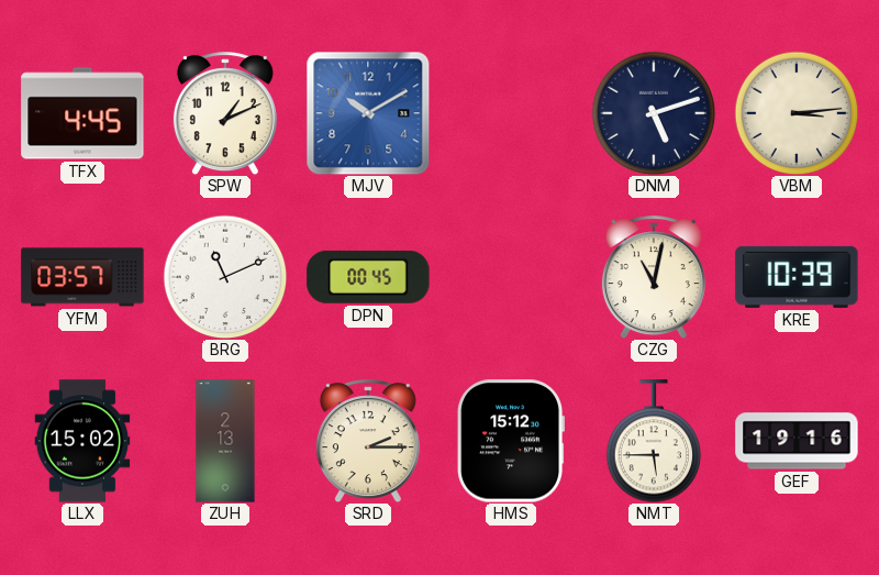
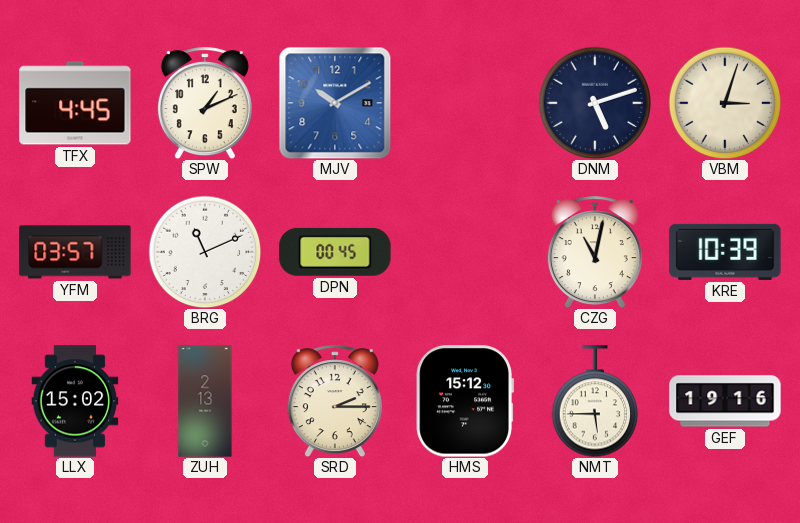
VBM: 3:14 -> 3:03
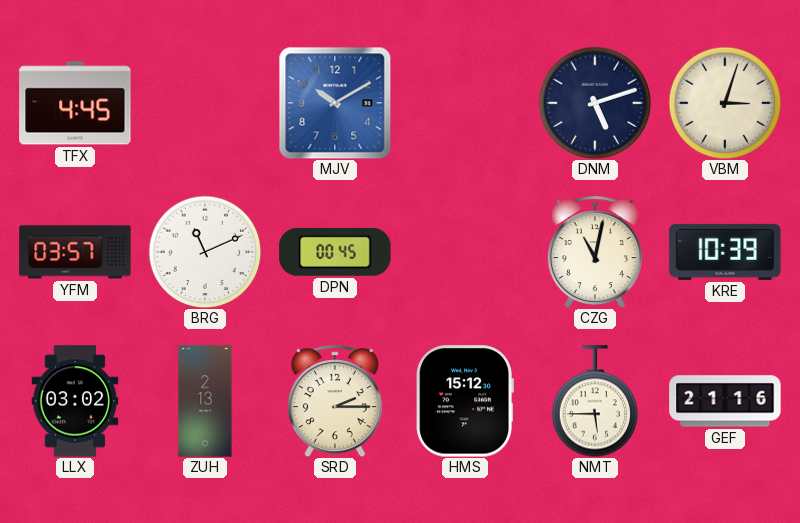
SPW: 1:11 -> none
LLX: 15:02 -> 03:02
GEF: 19:16 -> 21:16
